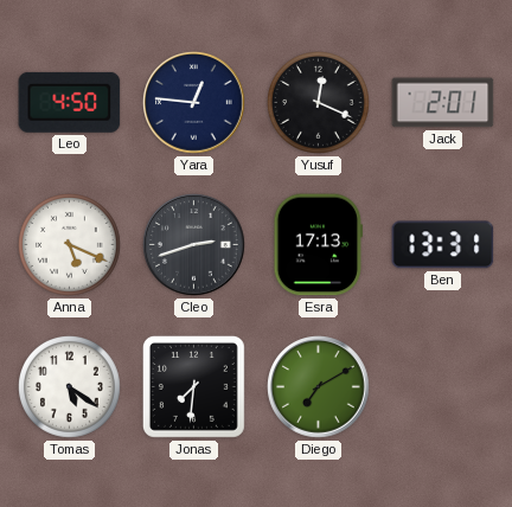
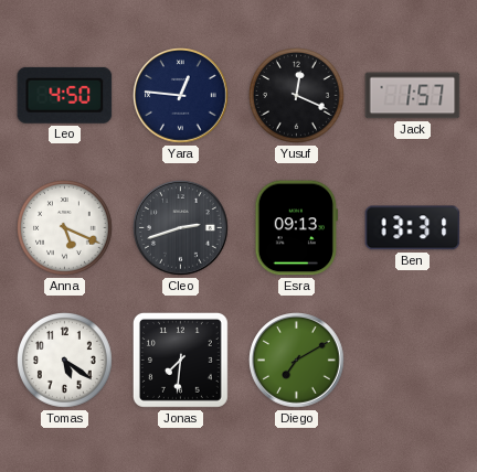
Jack: 2:01 -> 1:57
Esra: 17:13 -> 09:13
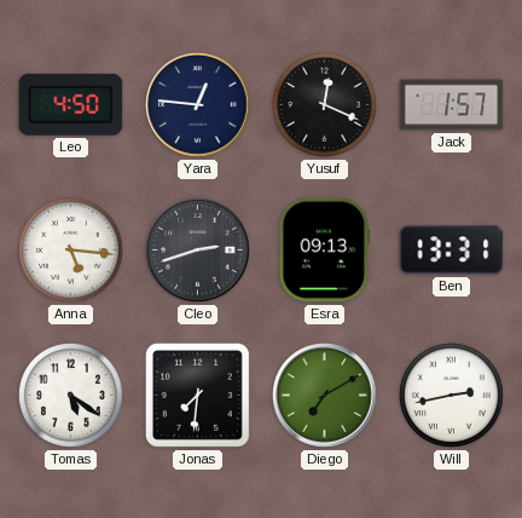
Anna: 5:19 -> 5:16
Will: none -> 2:43
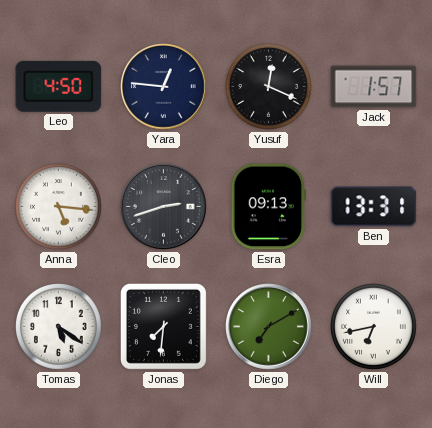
Will: 2:43 -> 6:43
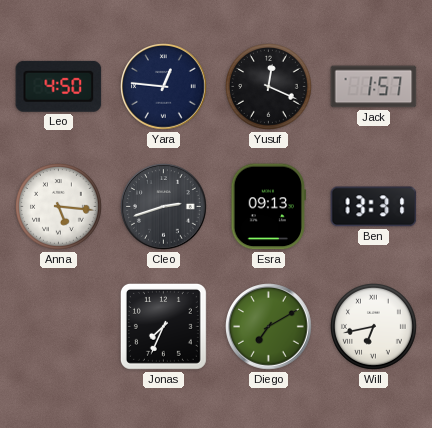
Tomas: 5:21 -> none
Jonas: 7:31 -> 7:34
